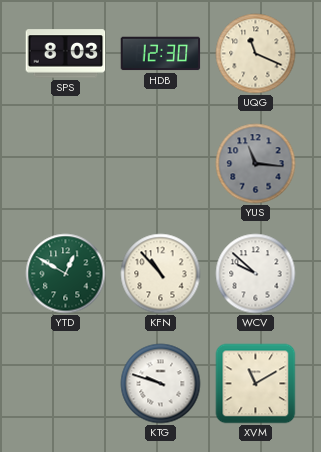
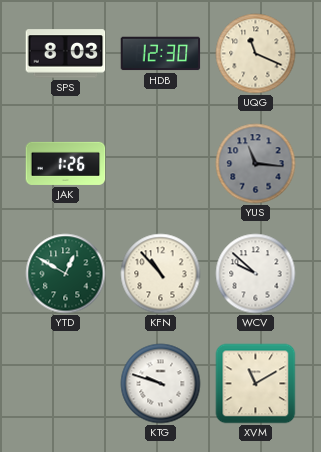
JAK: none -> 1:26
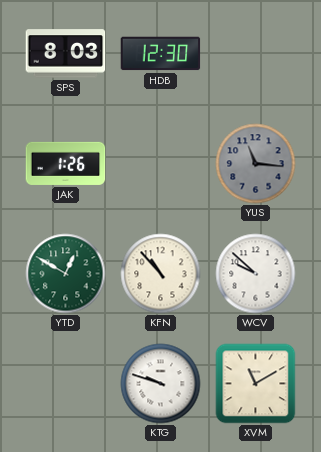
UQG: 11:19 -> none
